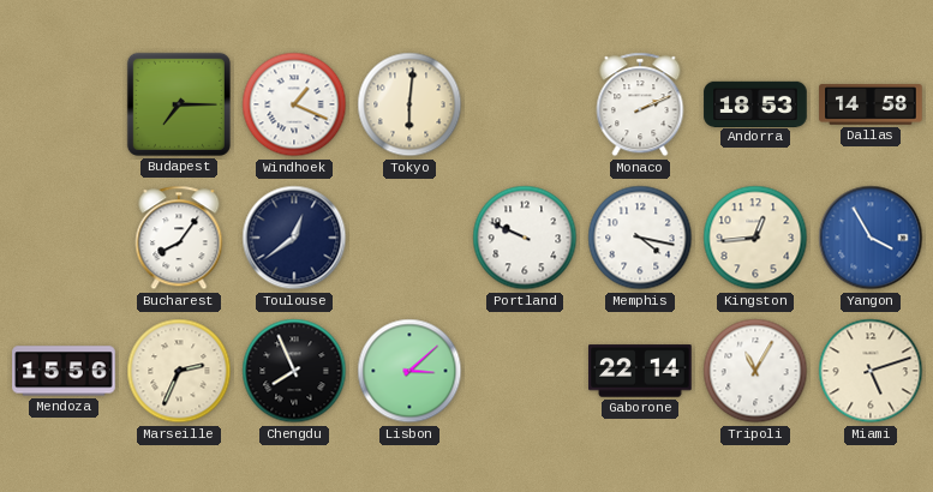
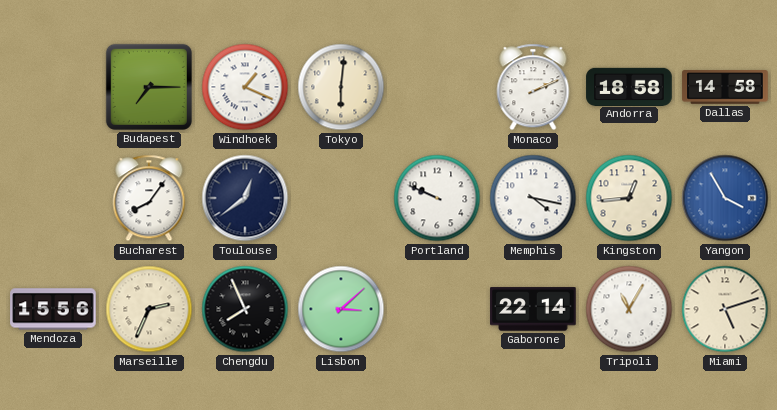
Andorra: 18:53 -> 18:58
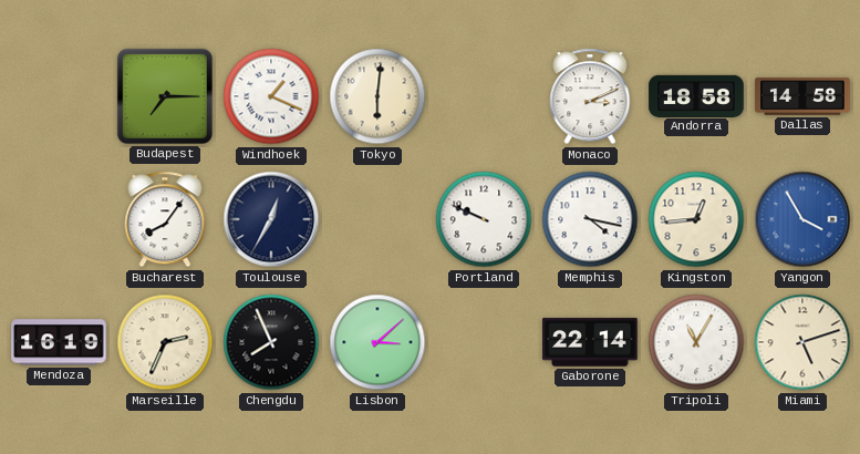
Monaco: 2:11 -> 3:11
Toulouse: 12:39 -> 12:35
Mendoza: 15:56 -> 16:19
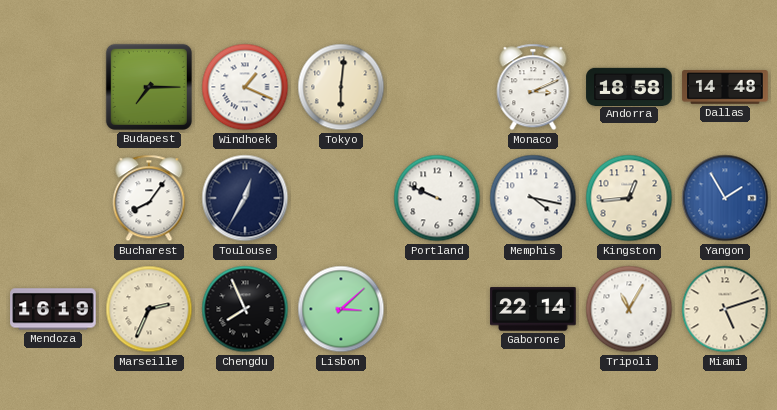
Dallas: 14:58 -> 14:48
Yangon: 3:55 -> 1:55
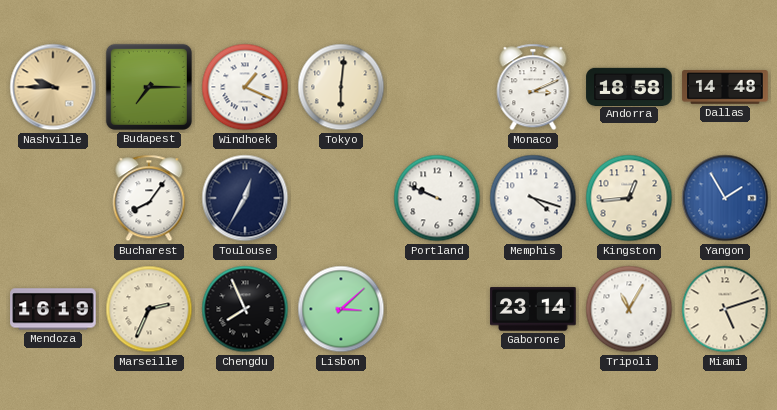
Nashville: none -> 9:45
Memphis: 4:17 -> 4:18
Gaborone: 22:14 -> 23:14
